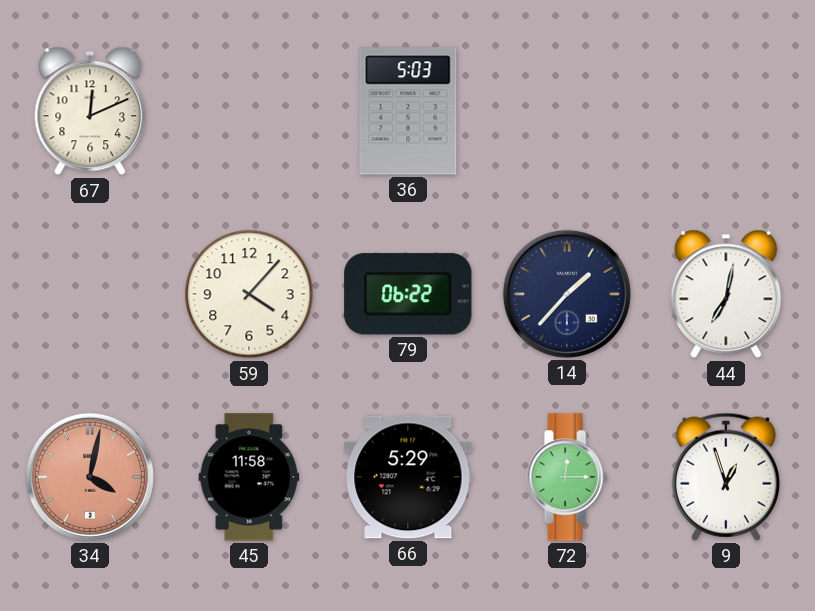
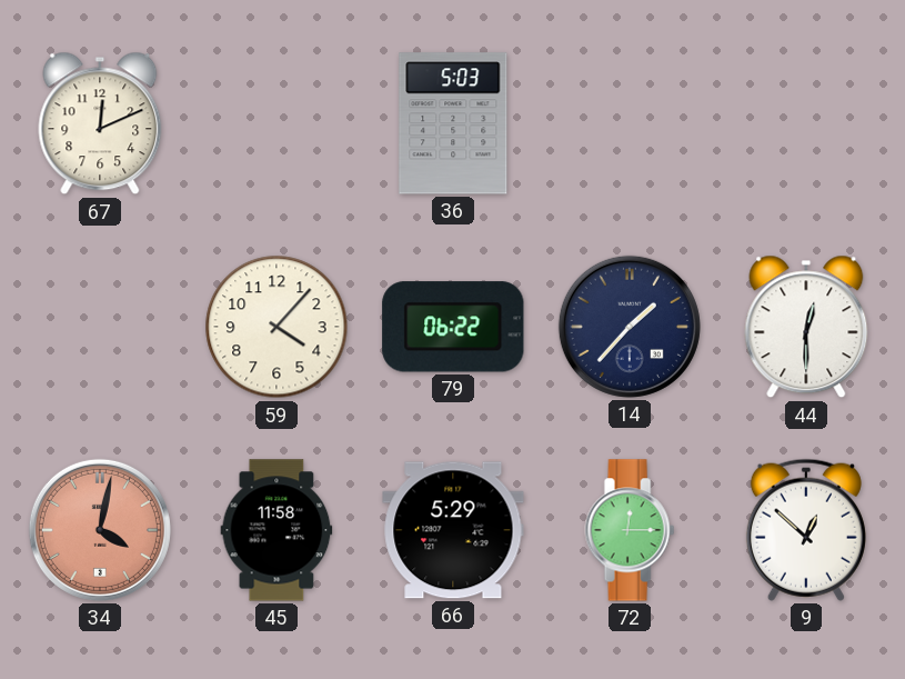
44: 7:02 -> 12:30
9: 12:57 -> 12:52
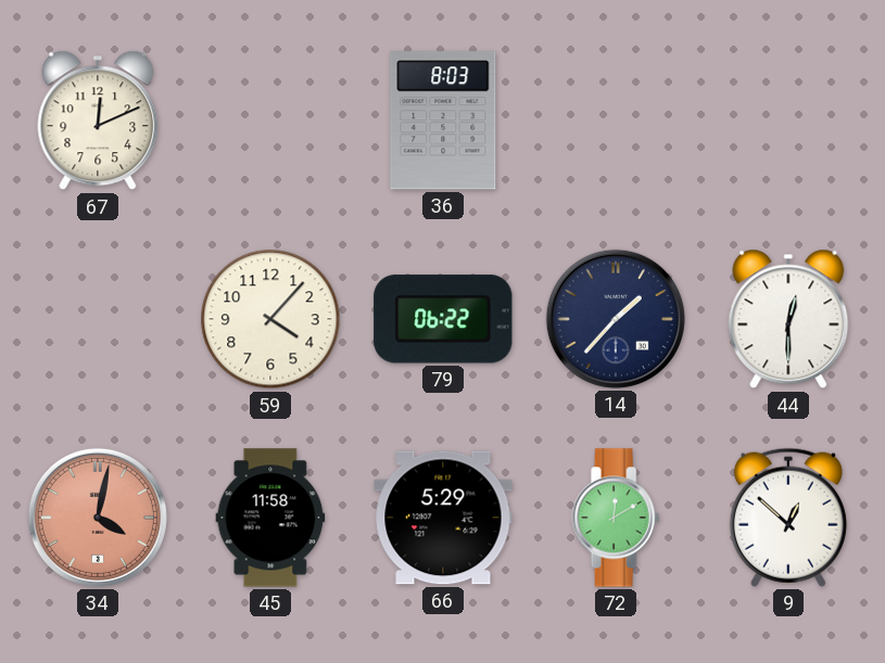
36: 5:03 -> 8:03
72: 12:15 -> 12:10
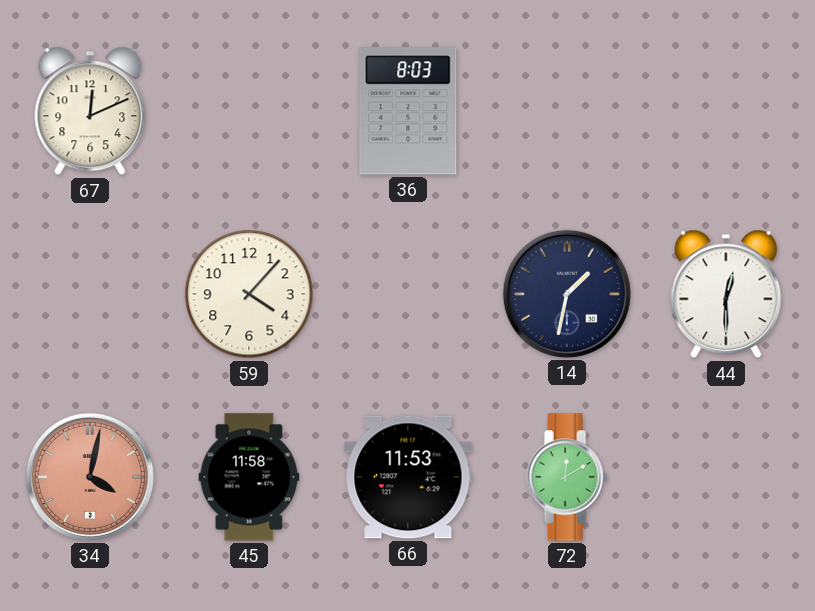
79: 06:22 -> none
14: 1:37 -> 1:32
66: 5:29 -> 11:53
9: 12:52 -> none
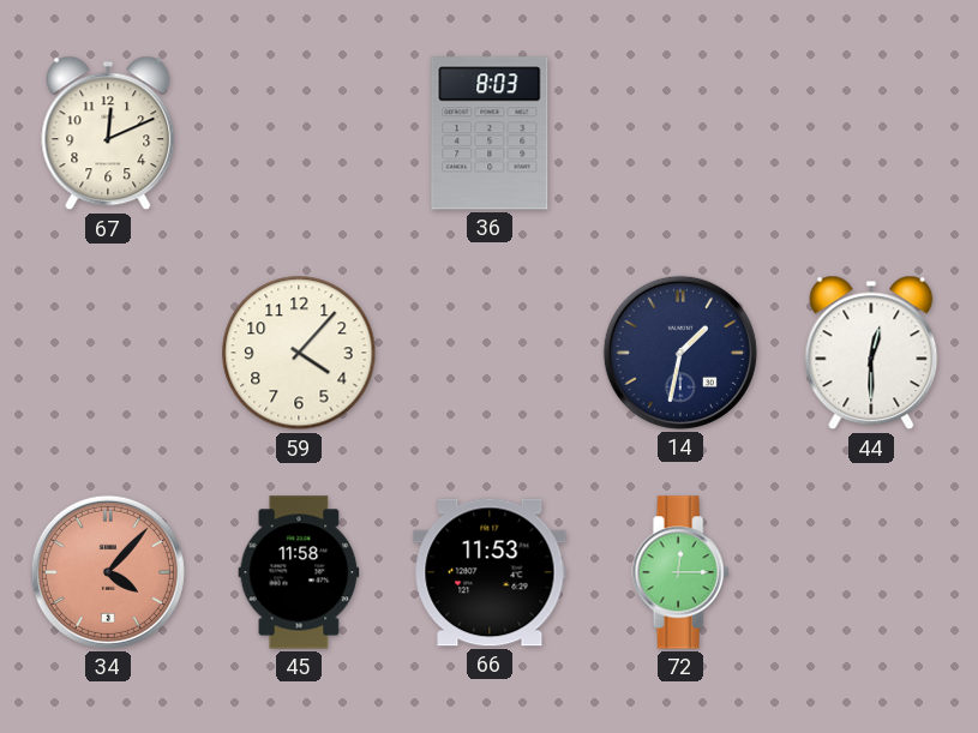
34: 4:02 -> 4:07
72: 12:10 -> 12:15
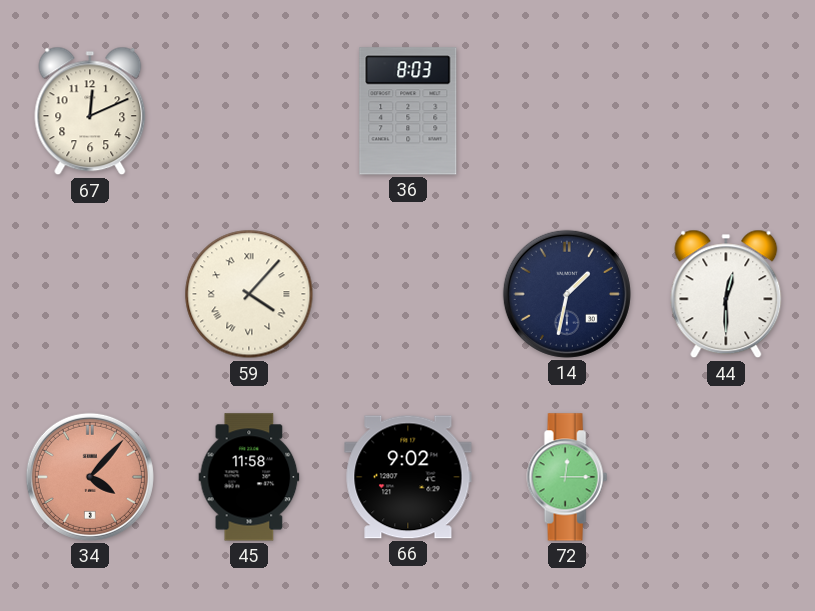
59 numerals: Arabic -> Roman
66: 11:53 -> 9:02
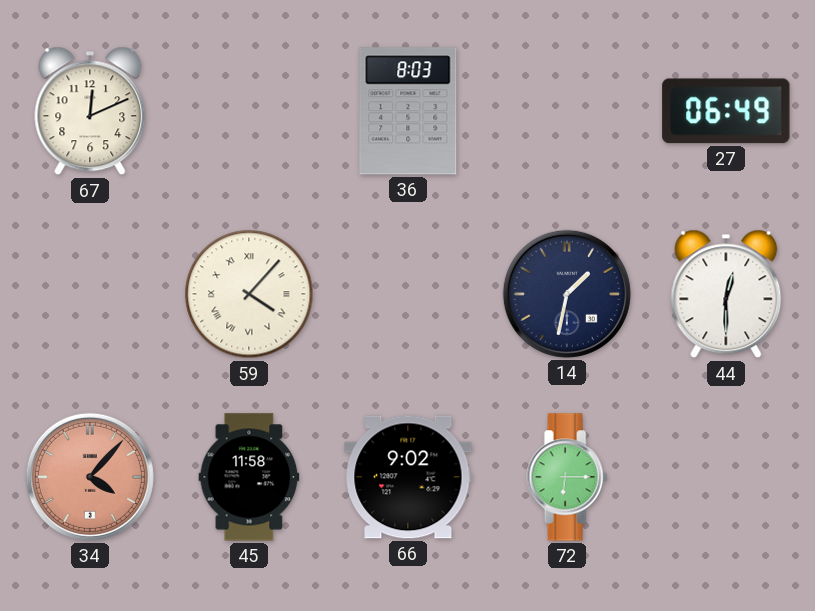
27: none -> 06:49
72: 12:15 -> 6:15
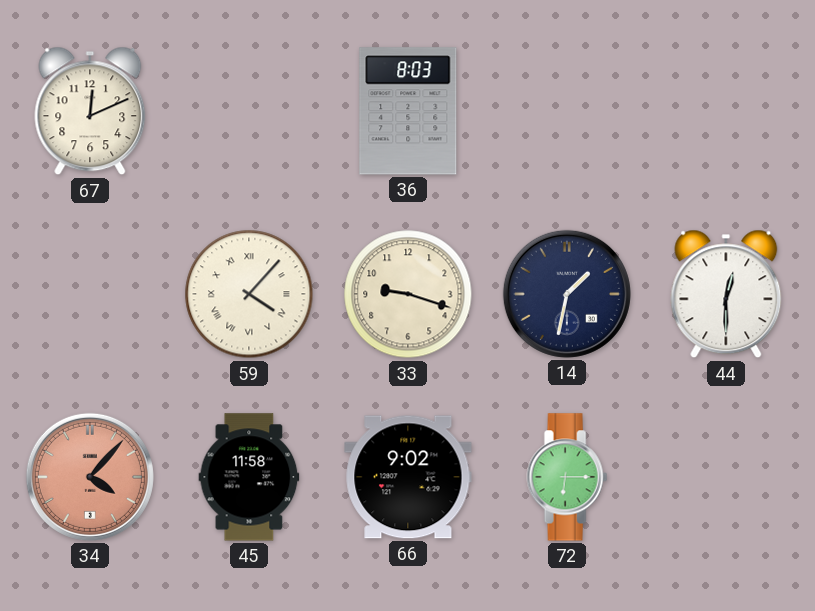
27: 06:49 -> none
33: none -> 9:18
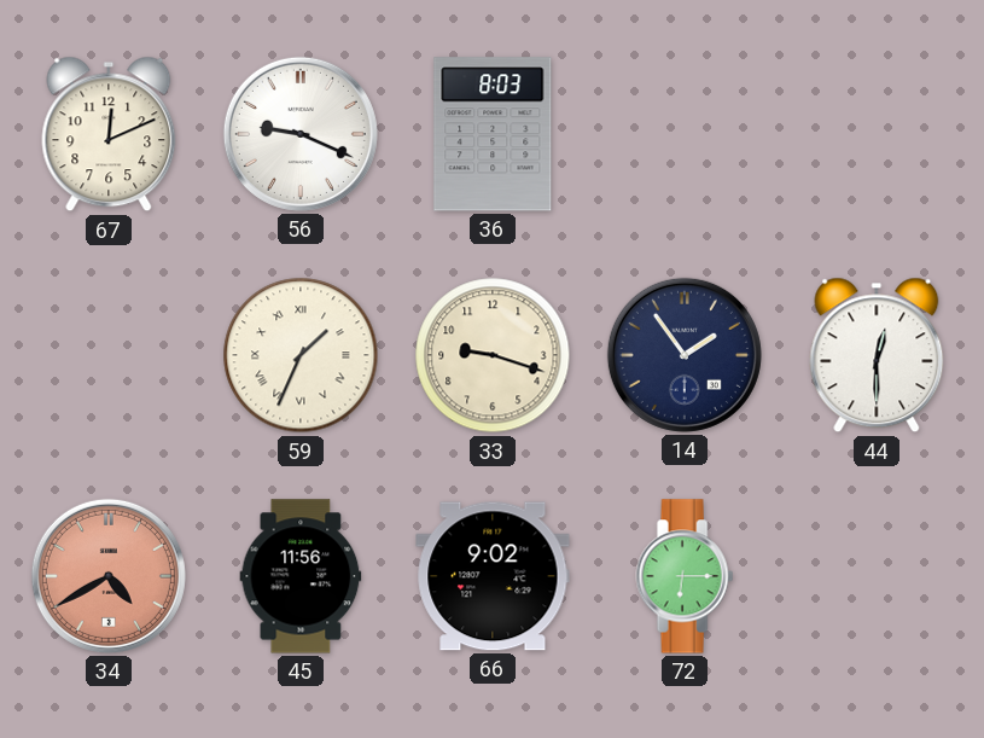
56: none -> 9:19
59: 4:07 -> 1:34
14: 1:32 -> 1:54
34: 4:07 -> 4:40
45: 11:58 -> 11:56
